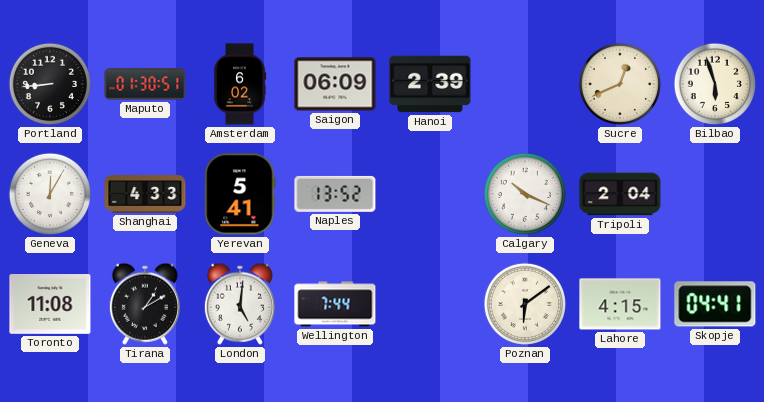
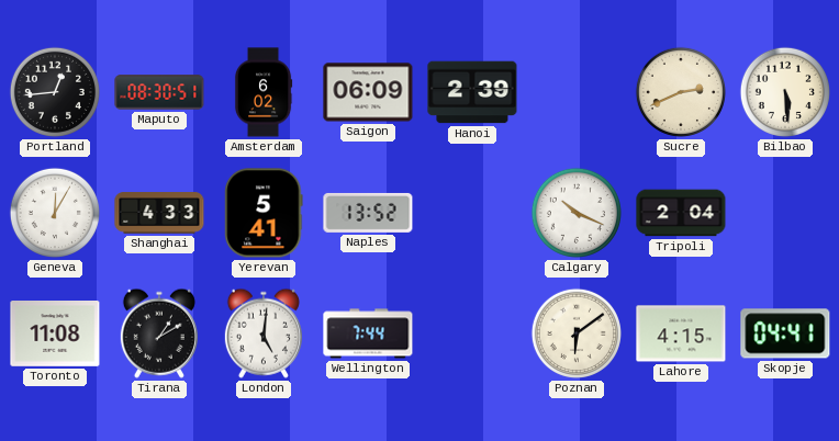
Portland: 8:44 -> 12:44
Maputo: 01:30 -> 08:30
Sucre: 12:41 -> 2:41
Bilbao: 5:57 -> 5:29
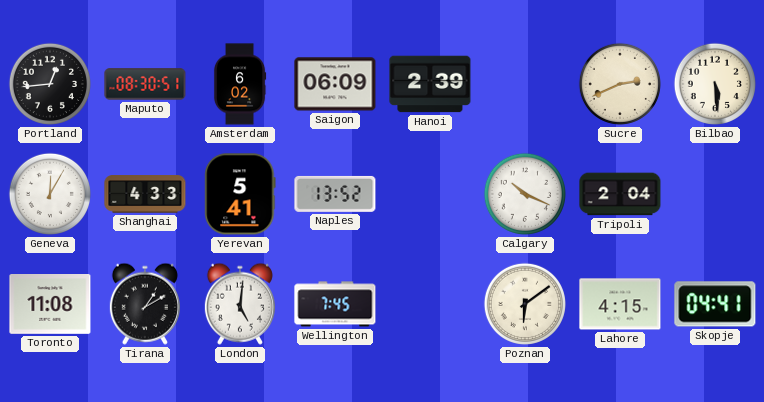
Wellington: 7:44 -> 7:45
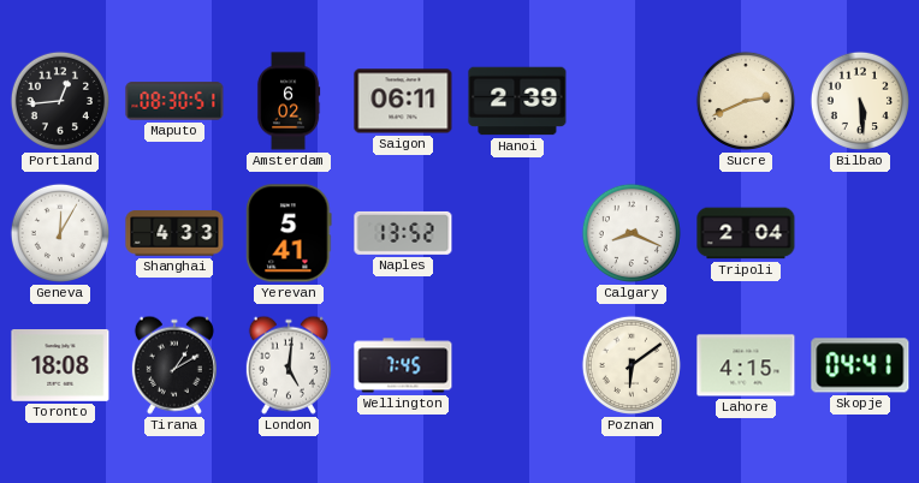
Saigon: 06:09 -> 06:11
Calgary: 10:19 -> 8:19
Toronto: 11:08 -> 18:08
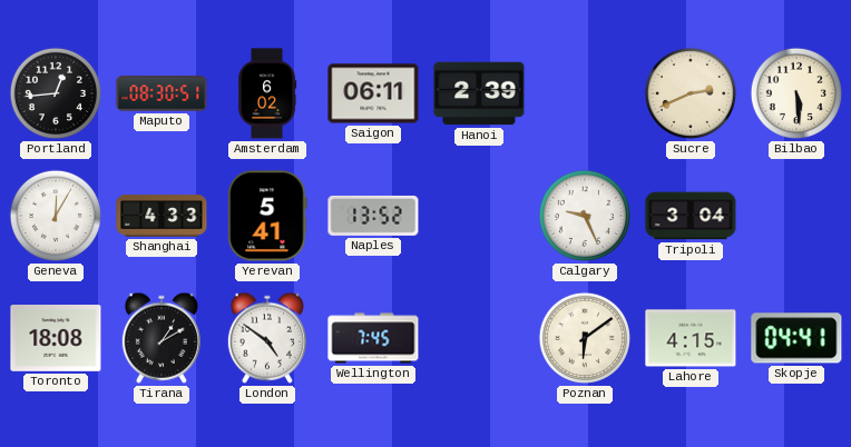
Calgary: 8:19 -> 9:26
Tripoli: 2:04 -> 3:04
London: 5:01 -> 4:51
